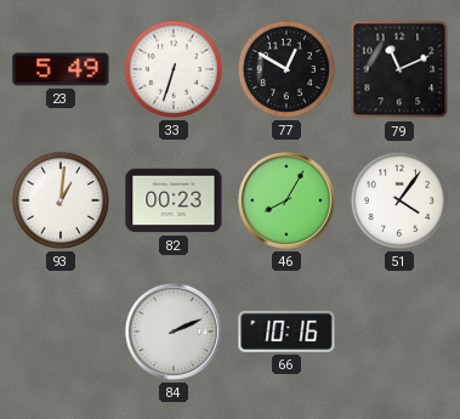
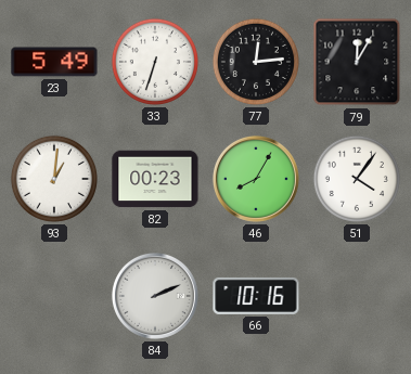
77: 12:50 -> 12:14
79: 11:11 -> 12:05
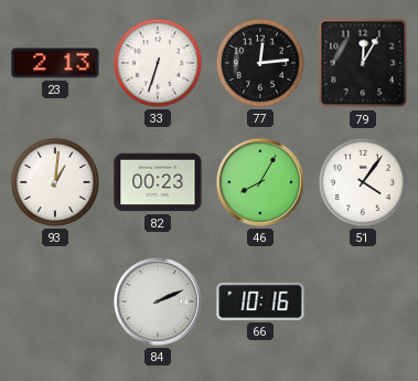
23: 5:49 -> 2:13
